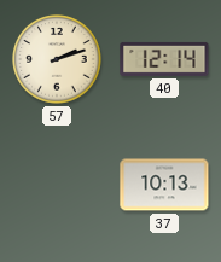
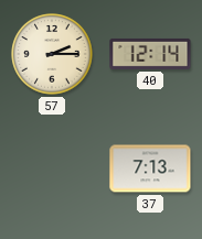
57: 2:12 -> 2:15
37: 10:13 -> 7:13
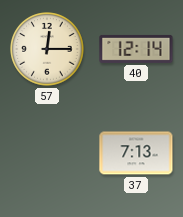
57: 2:15 -> 12:15
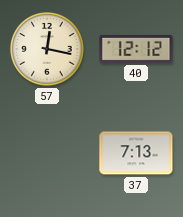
57: 12:15 -> 12:17
40: 12:14 -> 12:12
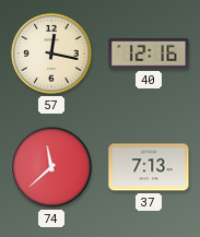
40: 12:12 -> 12:16
74: none -> 11:38
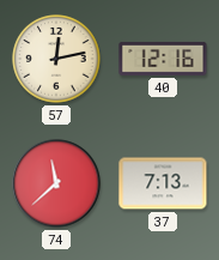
57: 12:17 -> 12:13
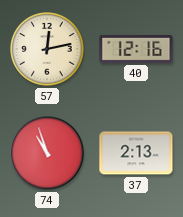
74: 11:38 -> 10:57
37: 7:13 -> 2:13
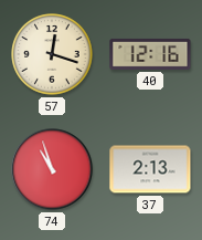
57: 12:13 -> 12:18
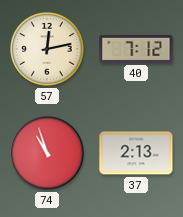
57: 12:18 -> 12:13
40: 12:16 -> 7:12
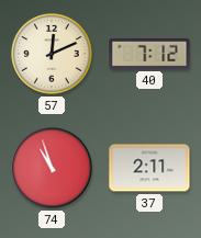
57: 12:13 -> 12:11
37: 2:13 -> 2:11
